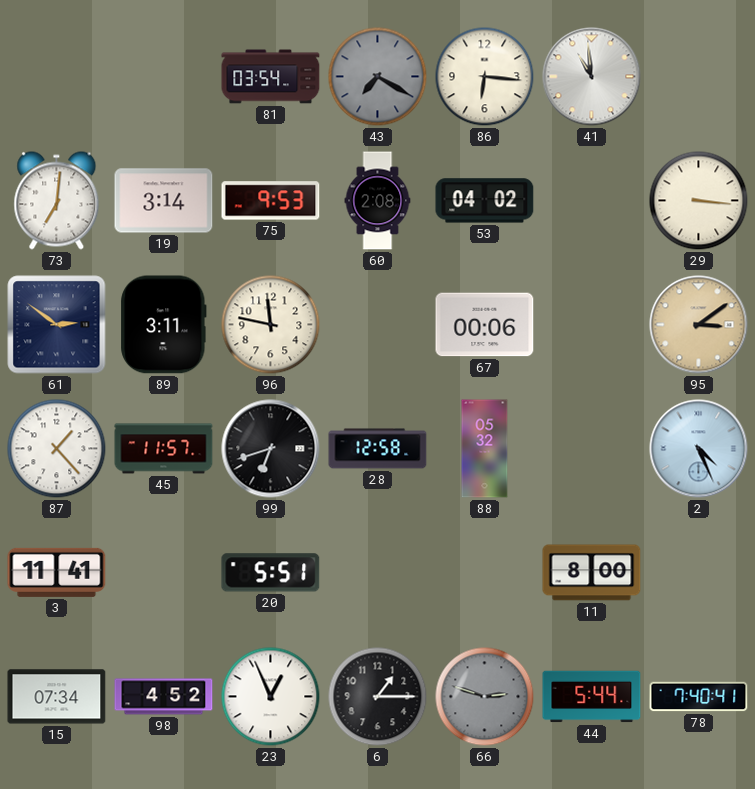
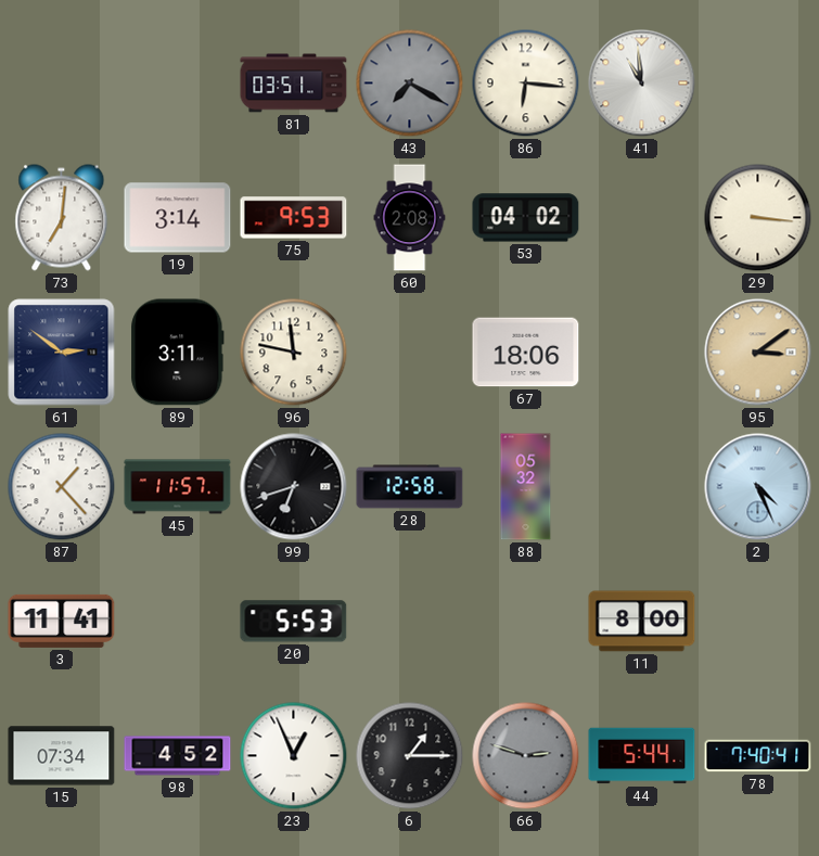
81: 03:54 -> 03:51
67: 00:06 -> 18:06
20: 5:51 -> 5:53
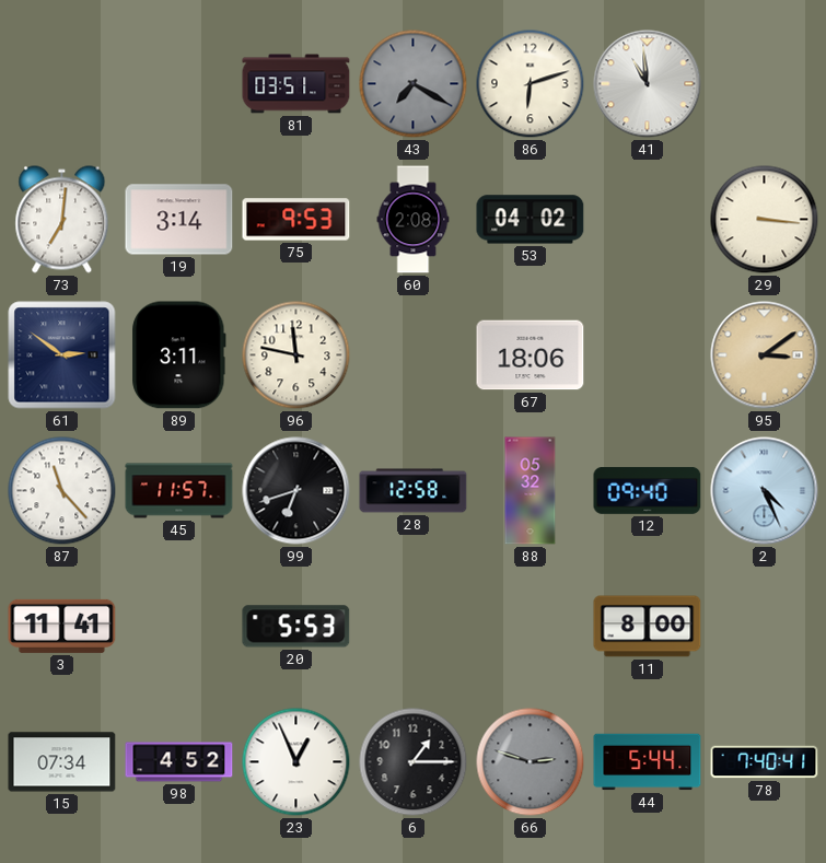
86: 6:16 -> 6:12
87: 1:23 -> 11:23
12: none -> 09:40
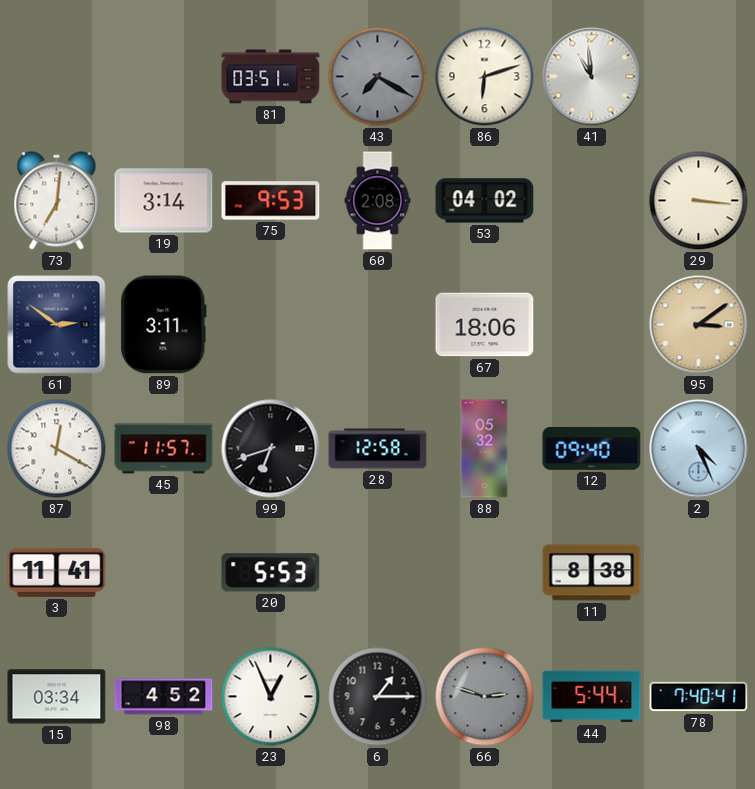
96: 11:47 -> none
87: 11:23 -> 12:20
11: 8:00 -> 8:38
15: 07:34 -> 03:34
